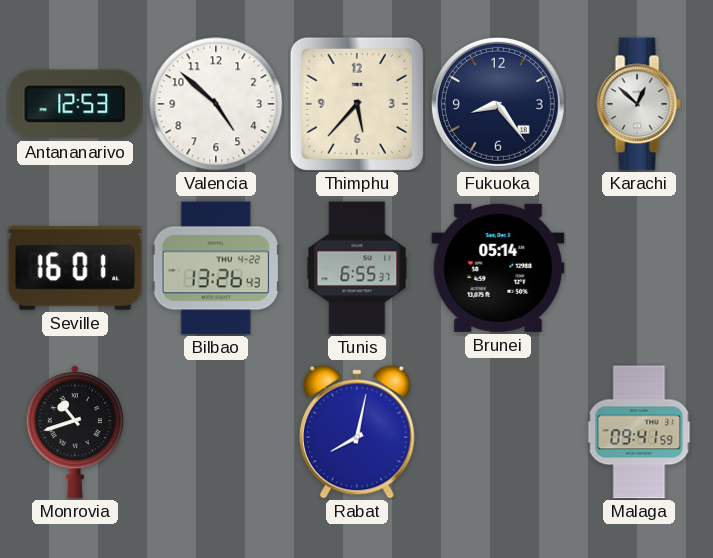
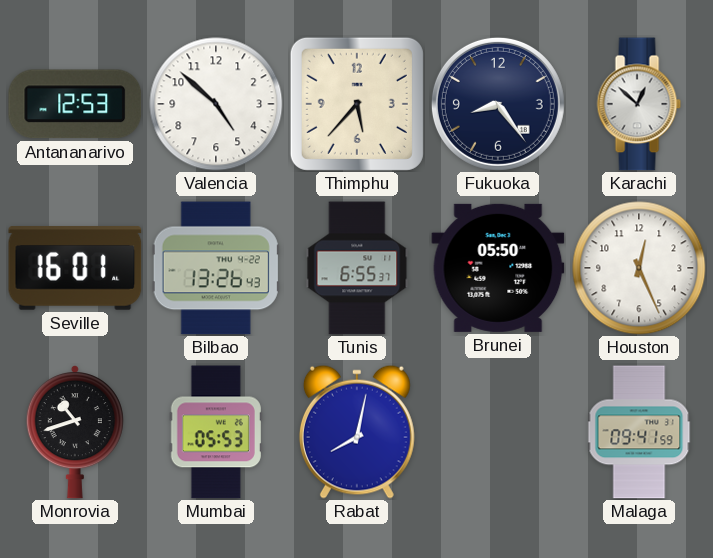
Brunei: 05:14 -> 05:50
Houston: none -> 12:26
Mumbai: none -> 05:53
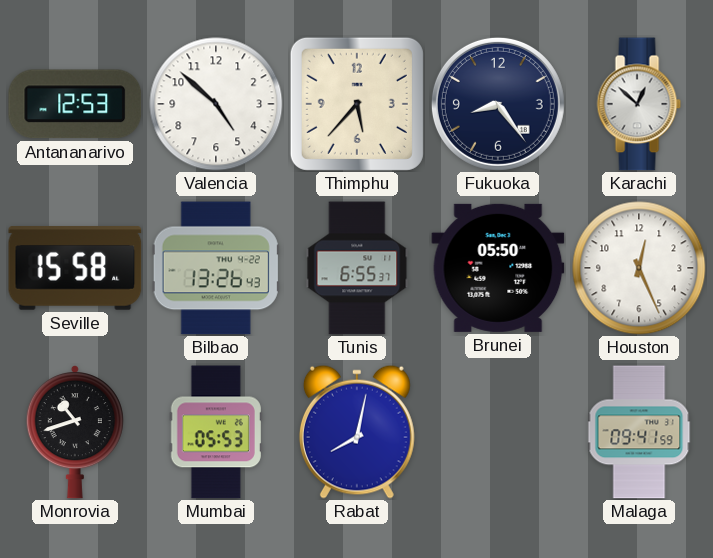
Seville: 16:01 -> 15:58
